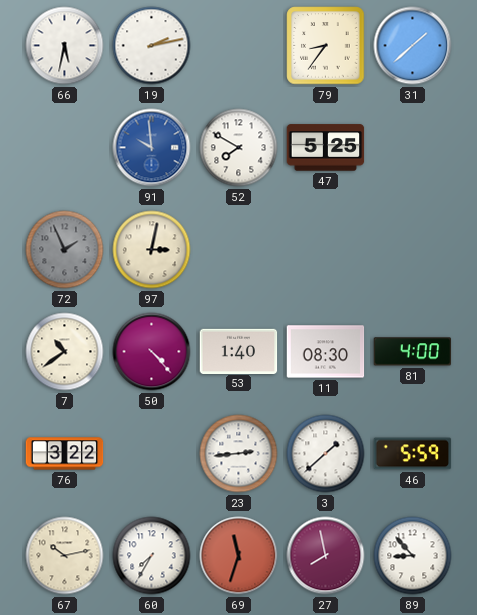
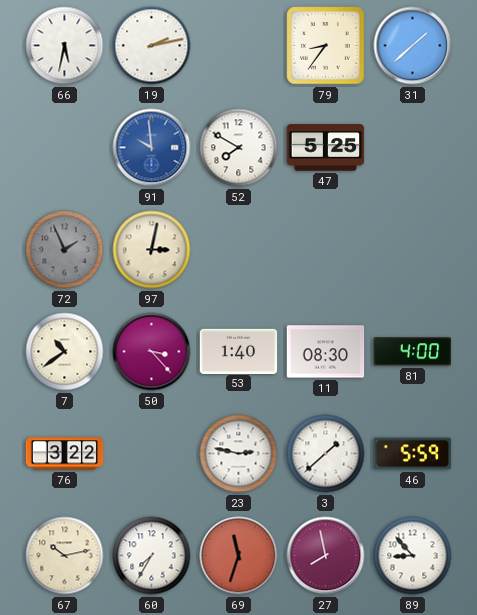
50: 4:23 -> 3:23
23: 2:44 -> 2:47
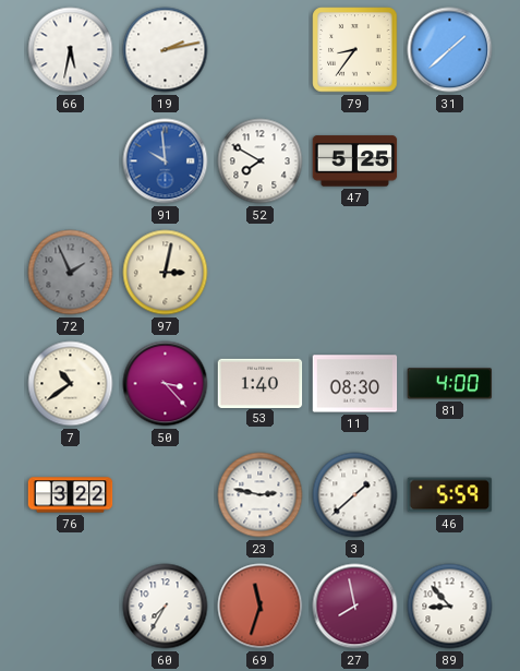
67: 10:13 -> none
